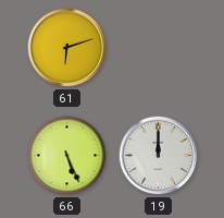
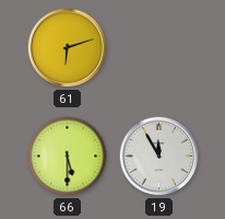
66: 5:26 -> 5:30
19: 12:00 -> 11:55
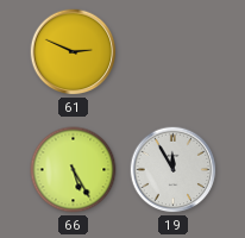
61: 6:12 -> 2:49
66: 5:30 -> 5:25
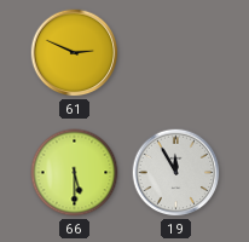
66: 5:25 -> 5:30
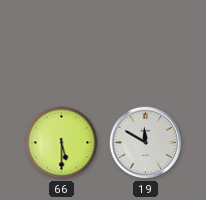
61: 2:49 -> none
19: 11:55 -> 11:50
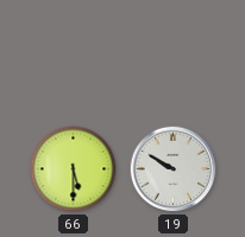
19: 11:50 -> 9:50
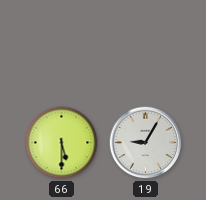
19: 9:50 -> 9:05
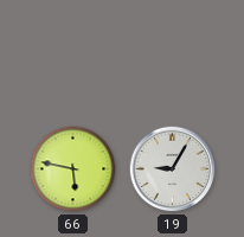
66: 5:30 -> 5:47
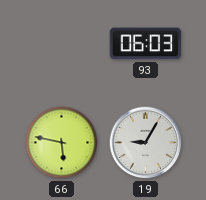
93: none -> 06:03
